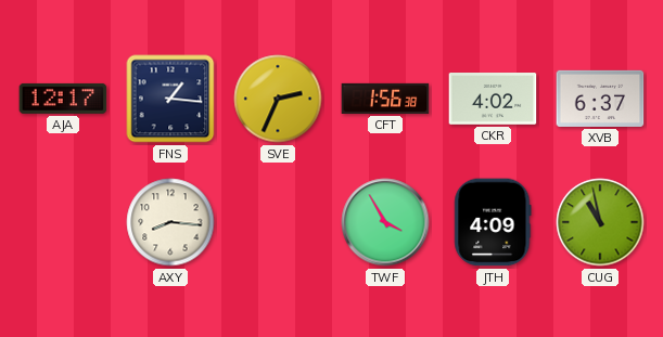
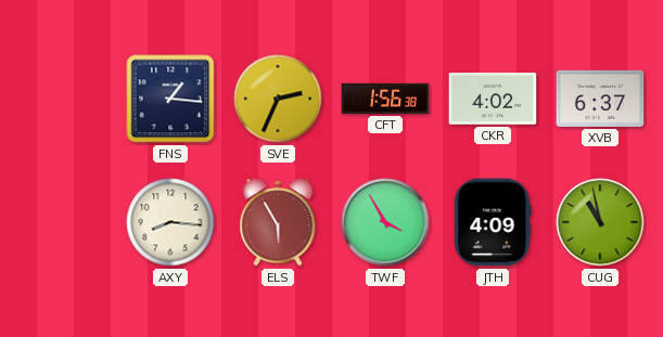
AJA: 12:17 -> none
ELS: none -> 5:55
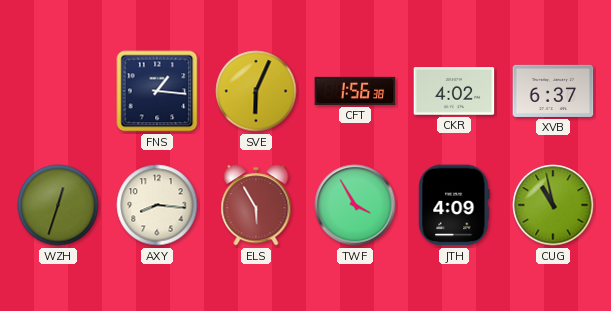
SVE: 2:34 -> 6:04
WZH: none -> 12:33
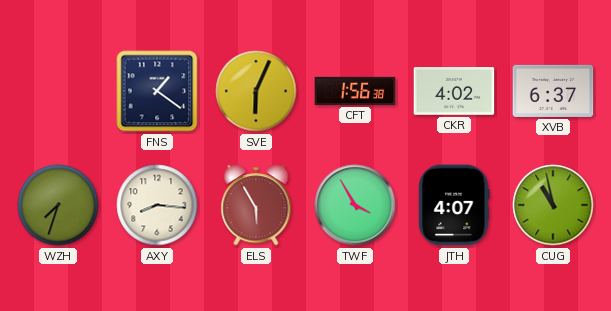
FNS: 1:16 -> 1:21
WZH: 12:33 -> 7:33
JTH: 4:09 -> 4:07
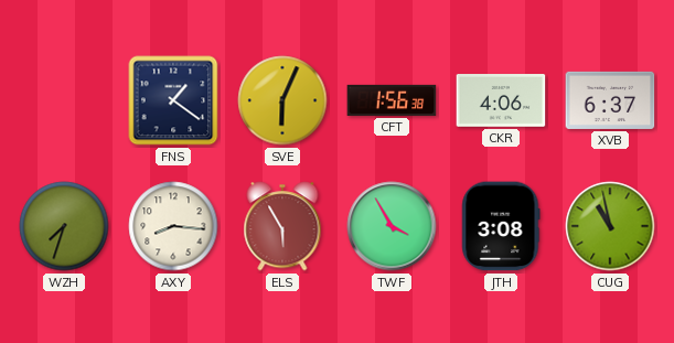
CKR: 4:02 -> 4:06
JTH: 4:07 -> 3:08
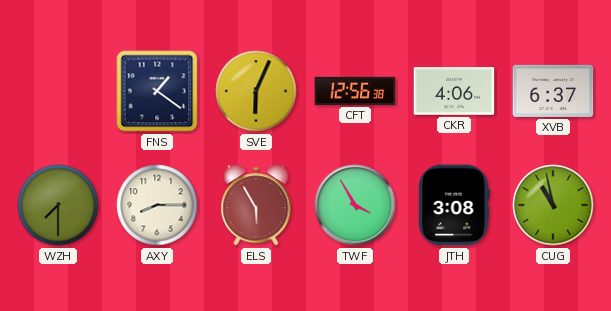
CFT: 1:56 -> 12:56
WZH: 7:33 -> 7:30
AXY: 8:16 -> 8:15
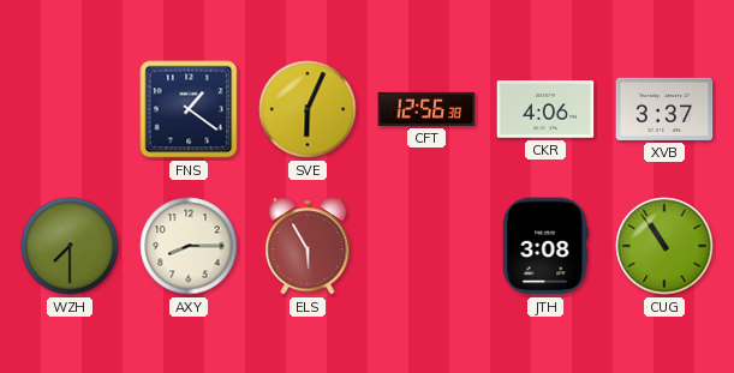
XVB: 6:37 -> 3:37
TWF: 3:55 -> none
CUG: 10:58 -> 10:54
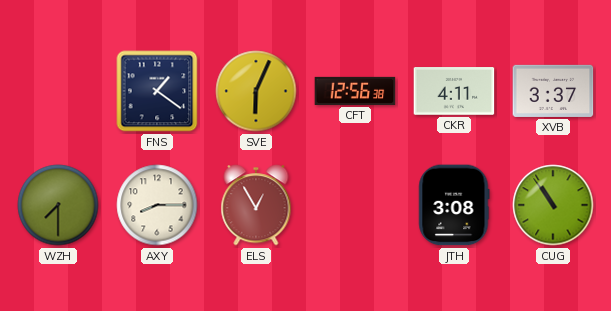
CKR: 4:06 -> 4:11
ELS: 5:55 -> 12:55
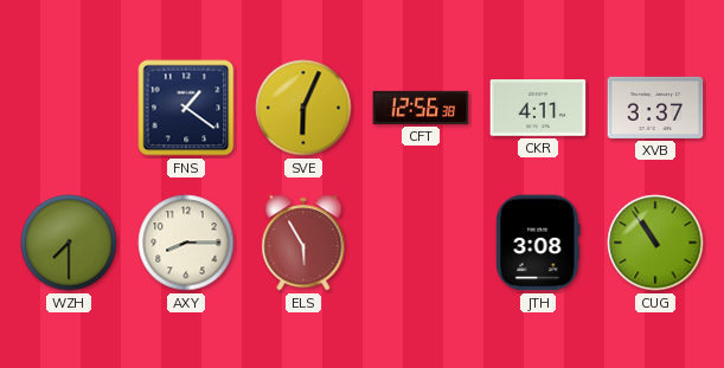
ELS: 12:55 -> 5:55
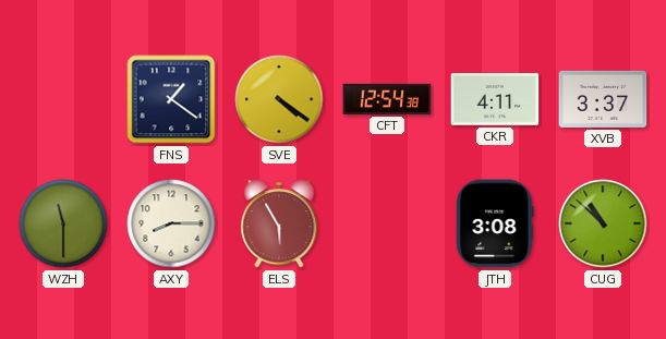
SVE: 6:04 -> 4:21
CFT: 12:56 -> 12:54
WZH: 7:30 -> 11:30
CUG: 10:54 -> 10:52
